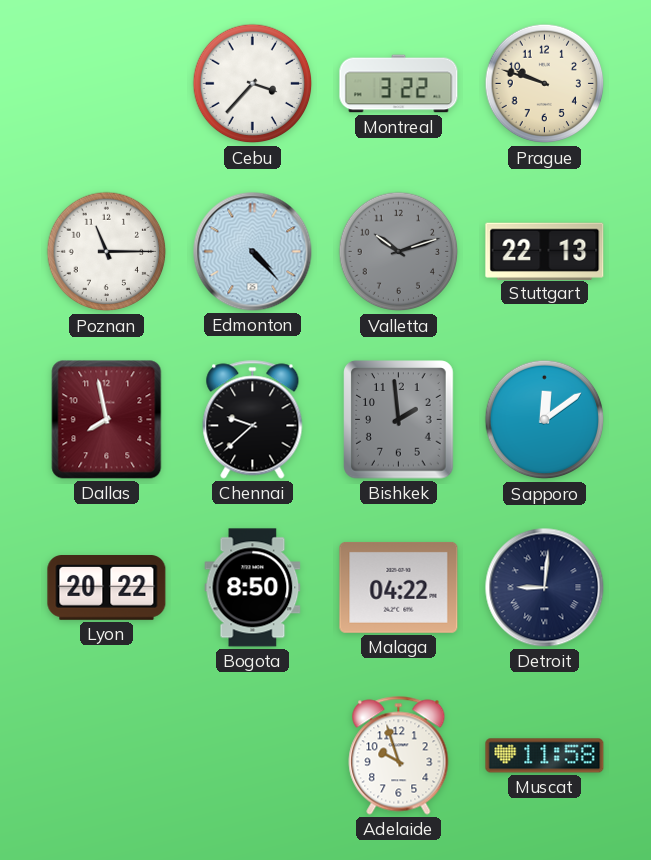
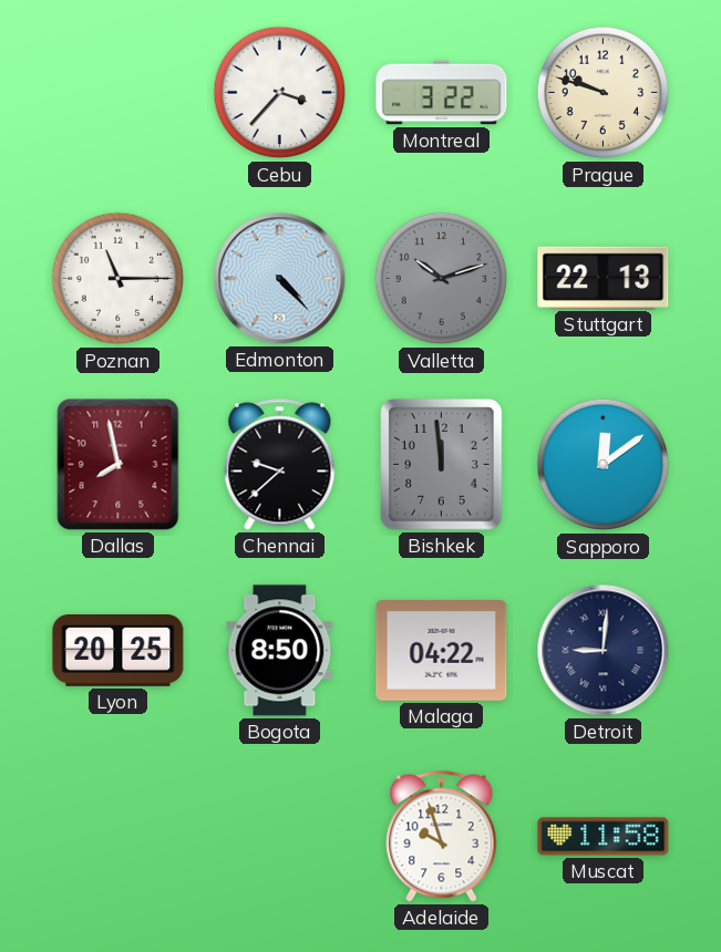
Bishkek: 1:59 -> 11:59
Lyon: 20:22 -> 20:25
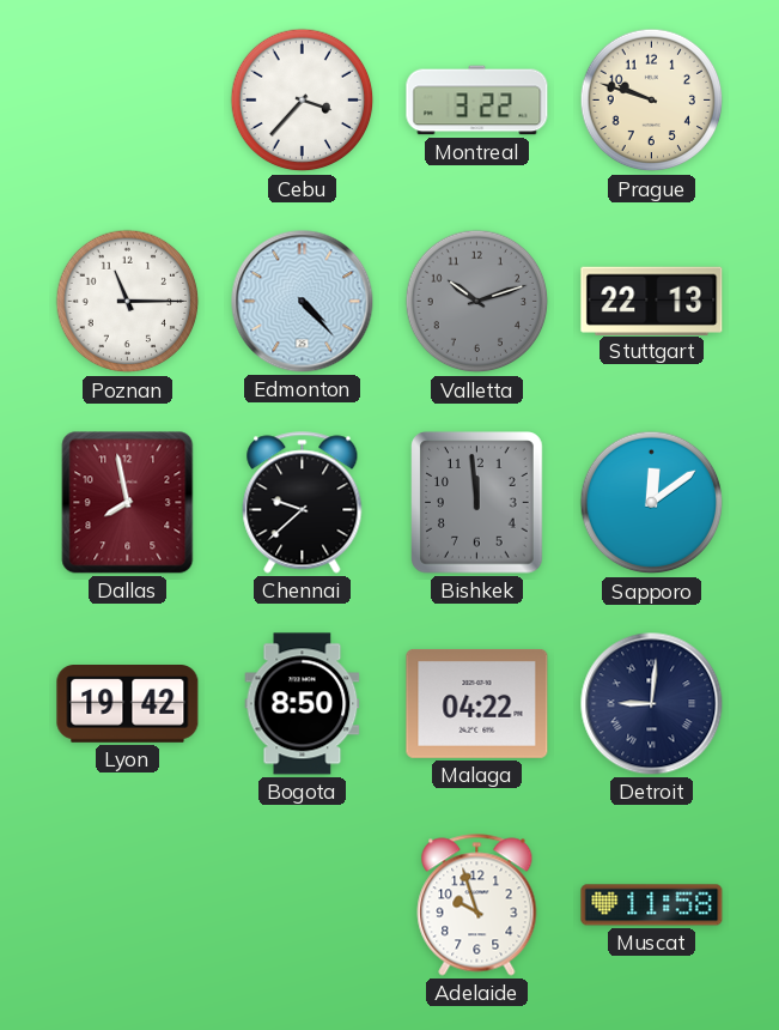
Lyon: 20:25 -> 19:42
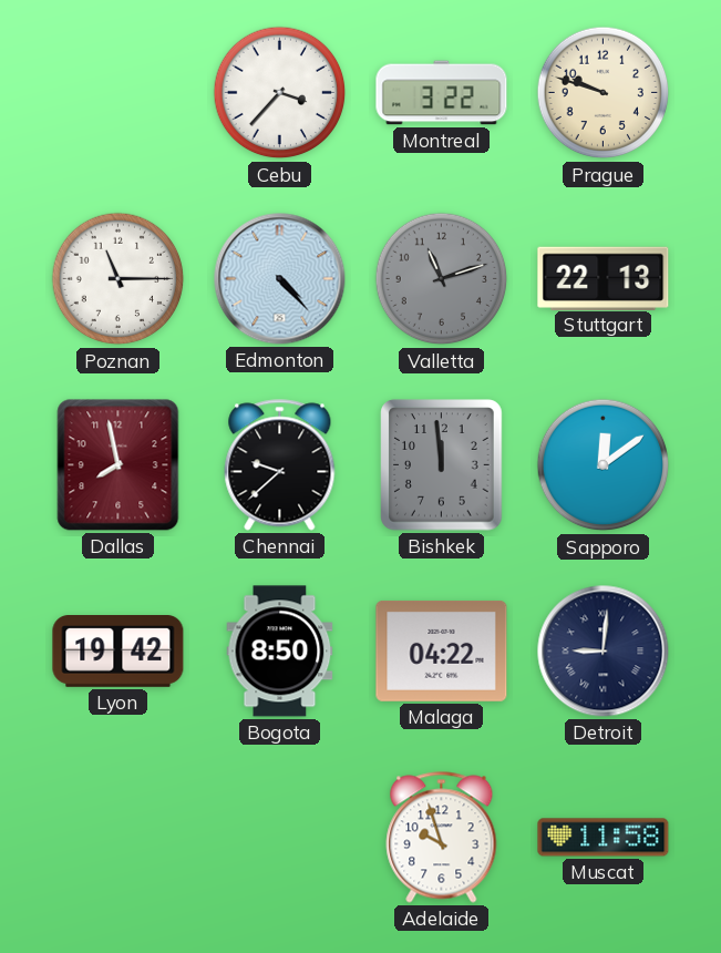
Valletta: 10:12 -> 11:12
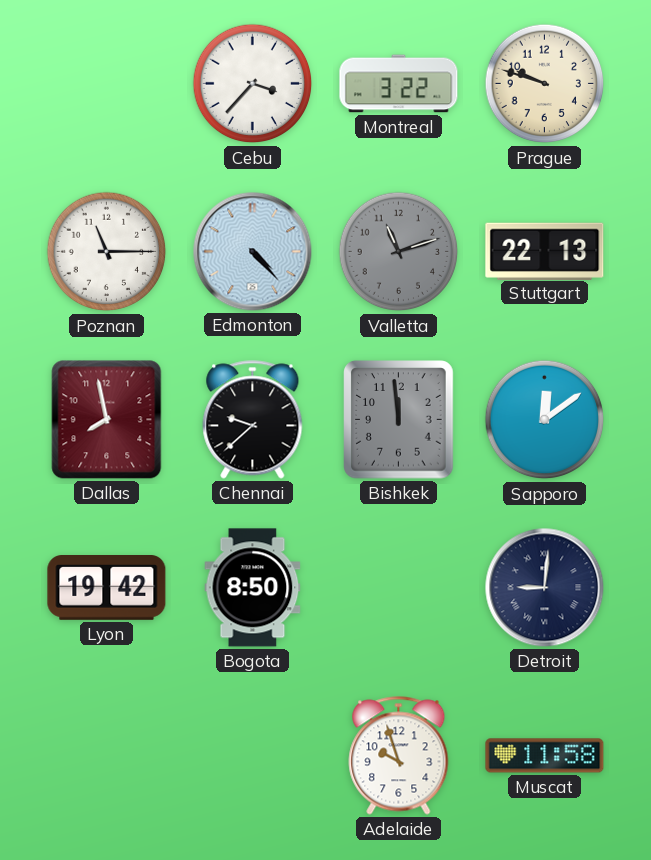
Malaga: 04:22 -> none
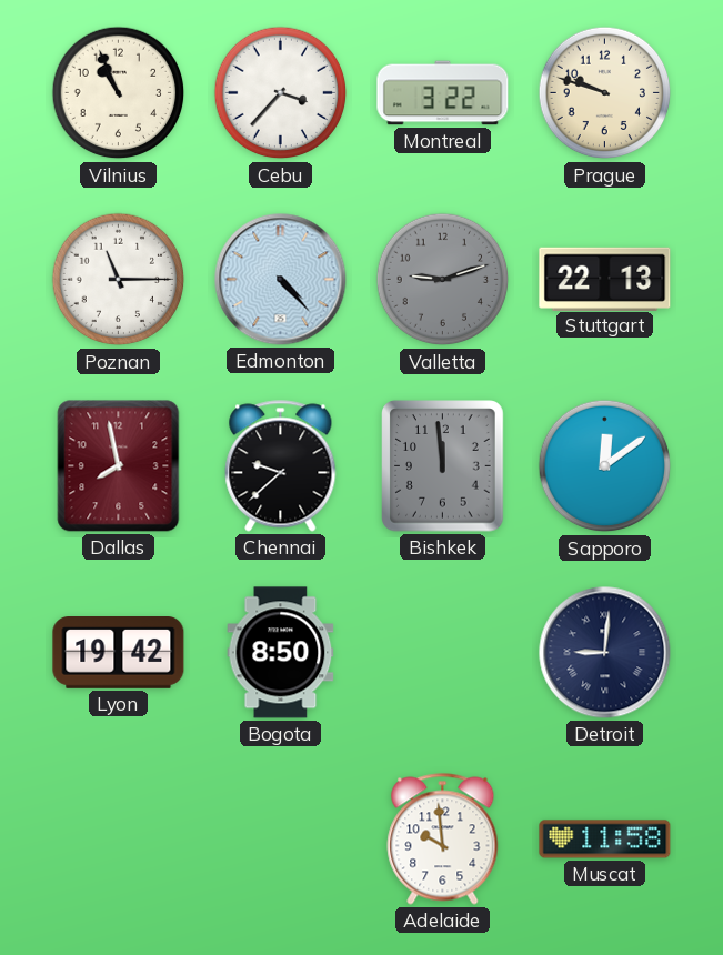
Vilnius: none -> 10:56
Valletta: 11:12 -> 9:12
Adelaide: 9:57 -> 9:59
